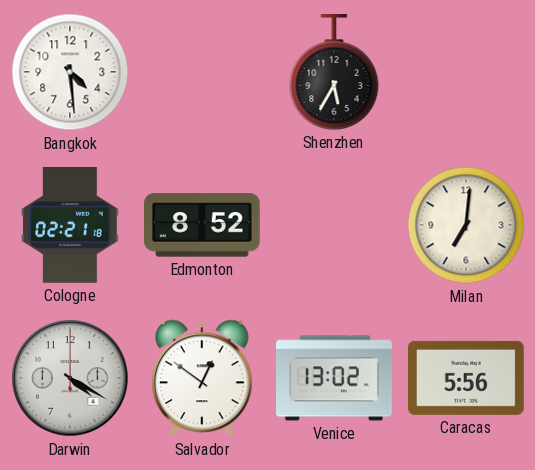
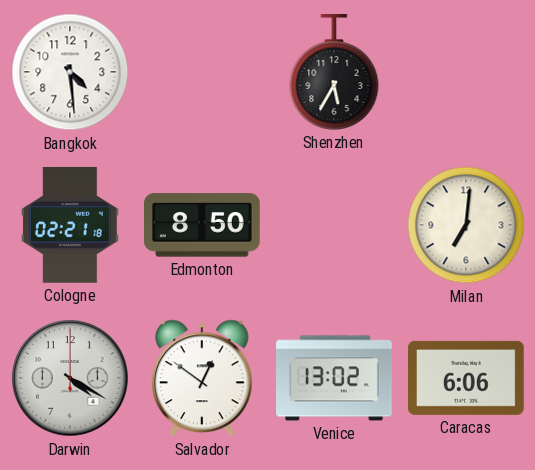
Edmonton: 8:52 -> 8:50
Caracas: 5:56 -> 6:06
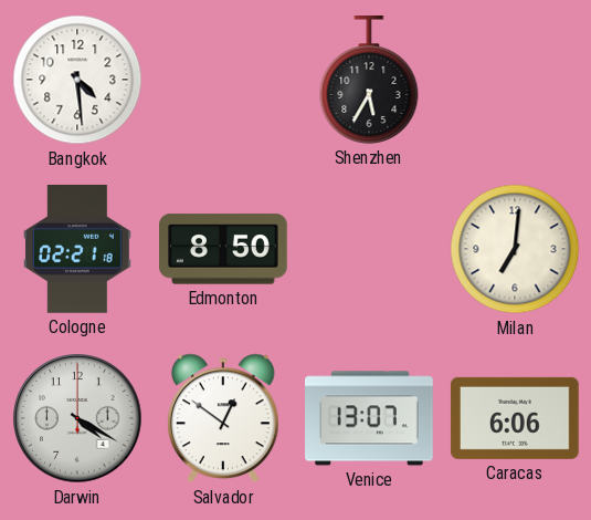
Venice: 13:02 -> 13:07
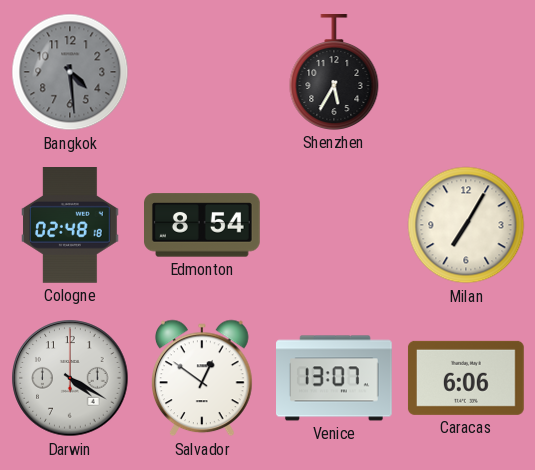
Bangkok dial: white -> grey
Cologne: 02:21 -> 02:48
Edmonton: 8:50 -> 8:54
Milan: 7:01 -> 7:05
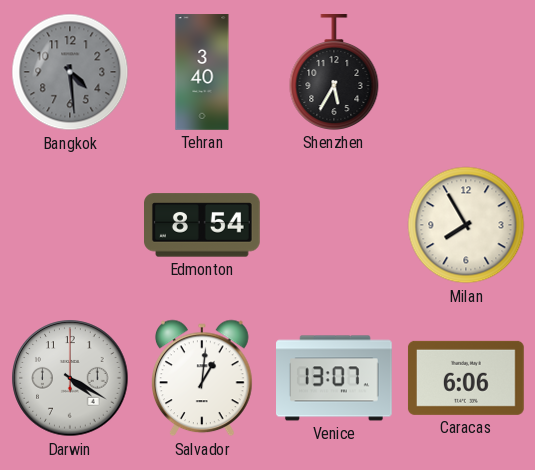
Tehran: none -> 3:40
Cologne: 02:48 -> none
Milan: 7:05 -> 7:55
Salvador: 12:51 -> 1:01
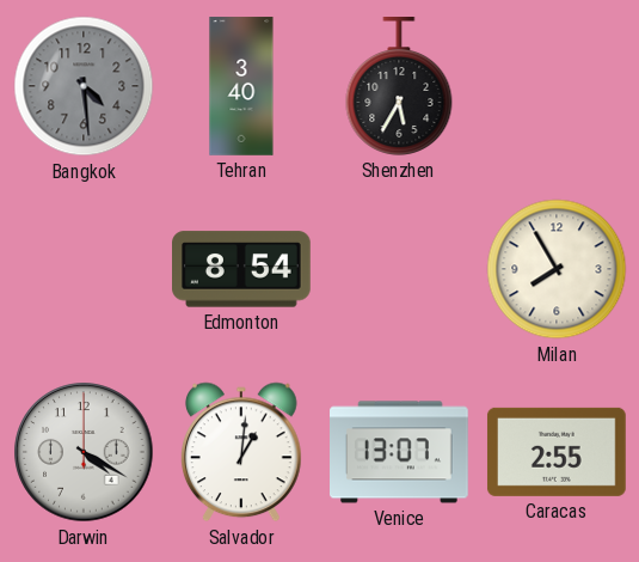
Caracas: 6:06 -> 2:55
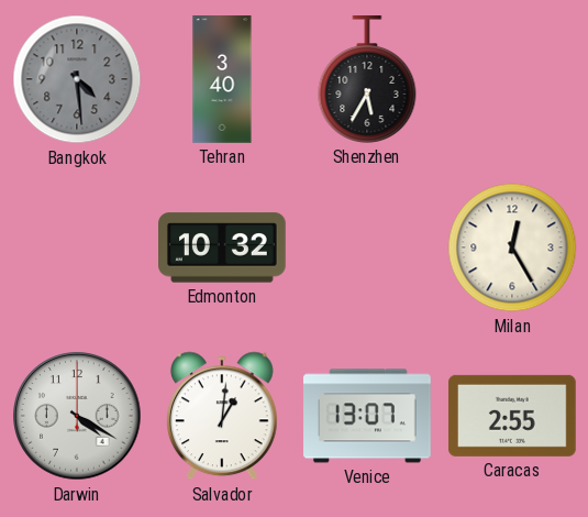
Edmonton: 8:54 -> 10:32
Milan: 7:55 -> 12:25
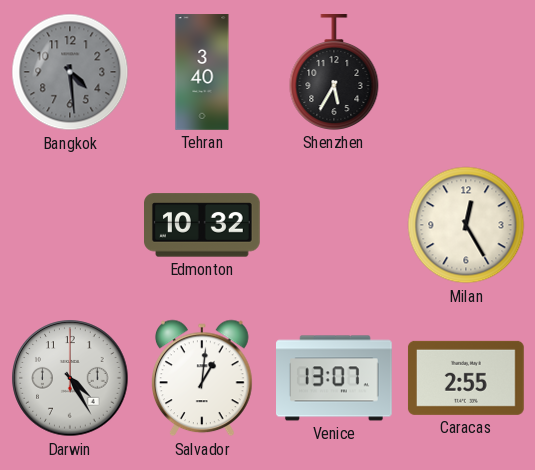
Darwin: 4:20 -> 4:25
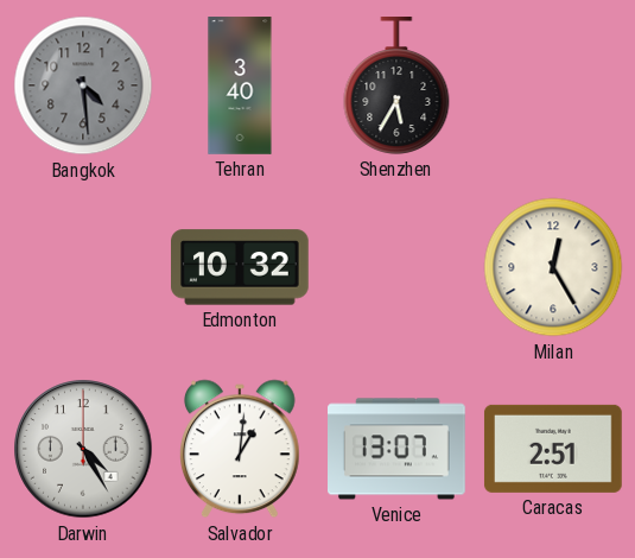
Caracas: 2:55 -> 2:51
